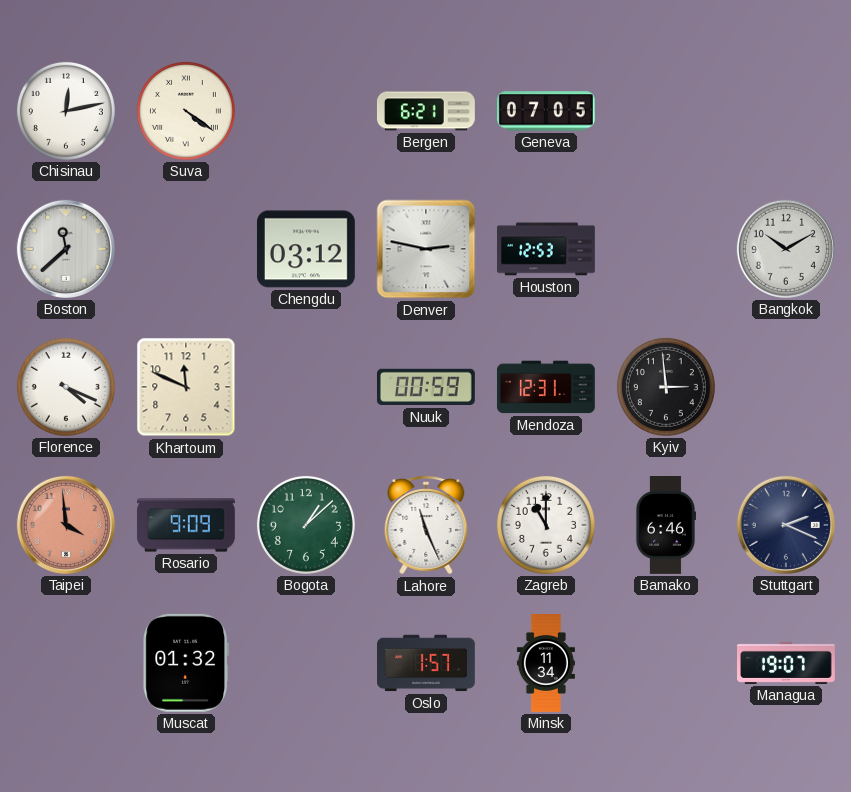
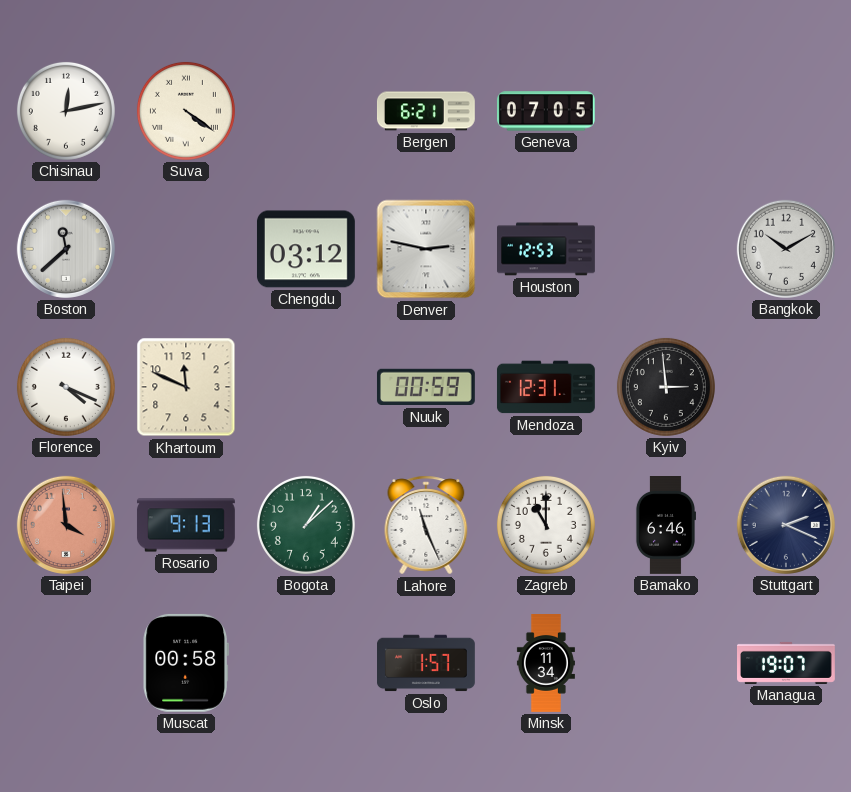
Rosario: 9:09 -> 9:13
Muscat: 01:32 -> 00:58
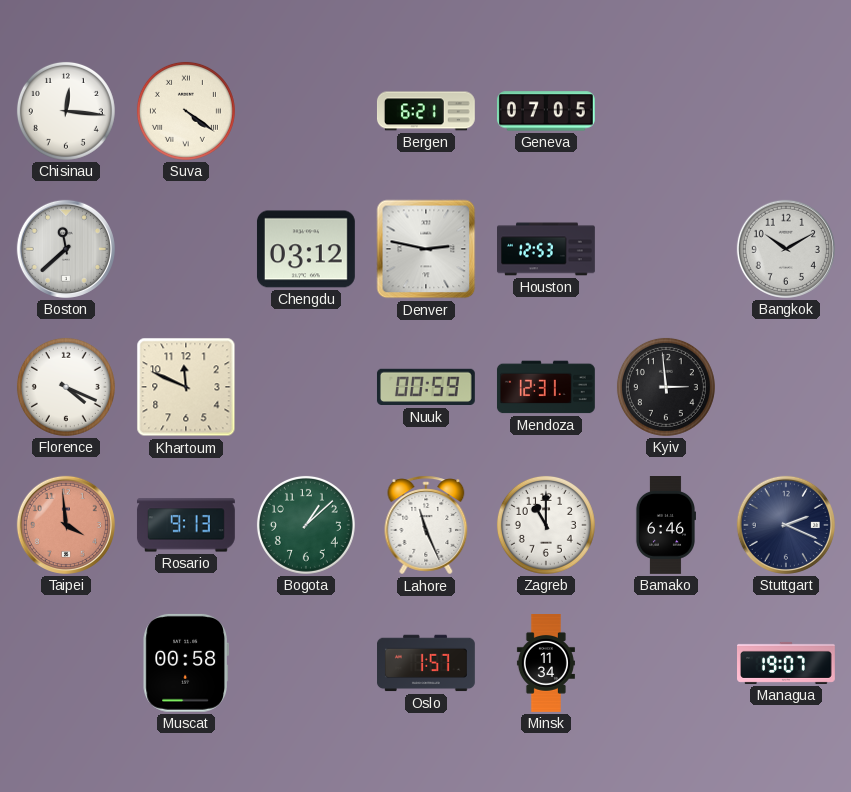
Chisinau: 12:13 -> 12:16
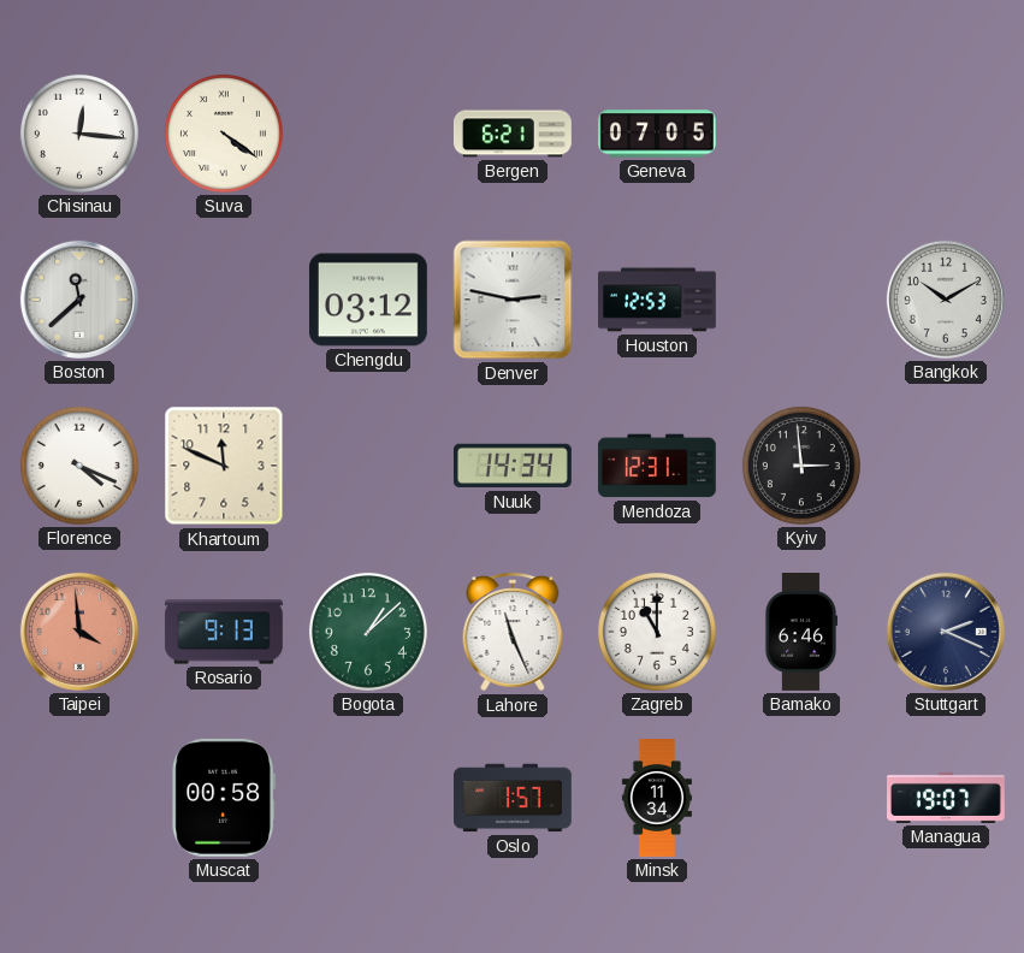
Nuuk: 00:59 -> 14:34
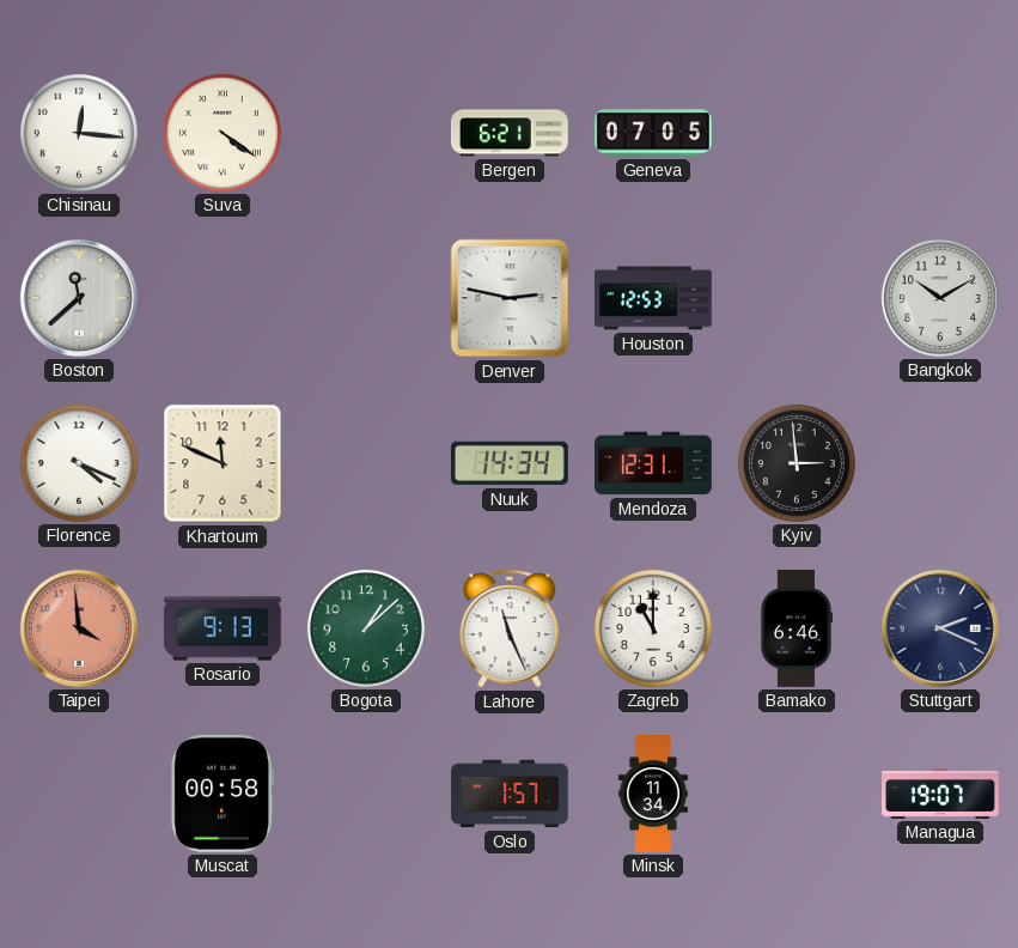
Chengdu: 03:12 -> none
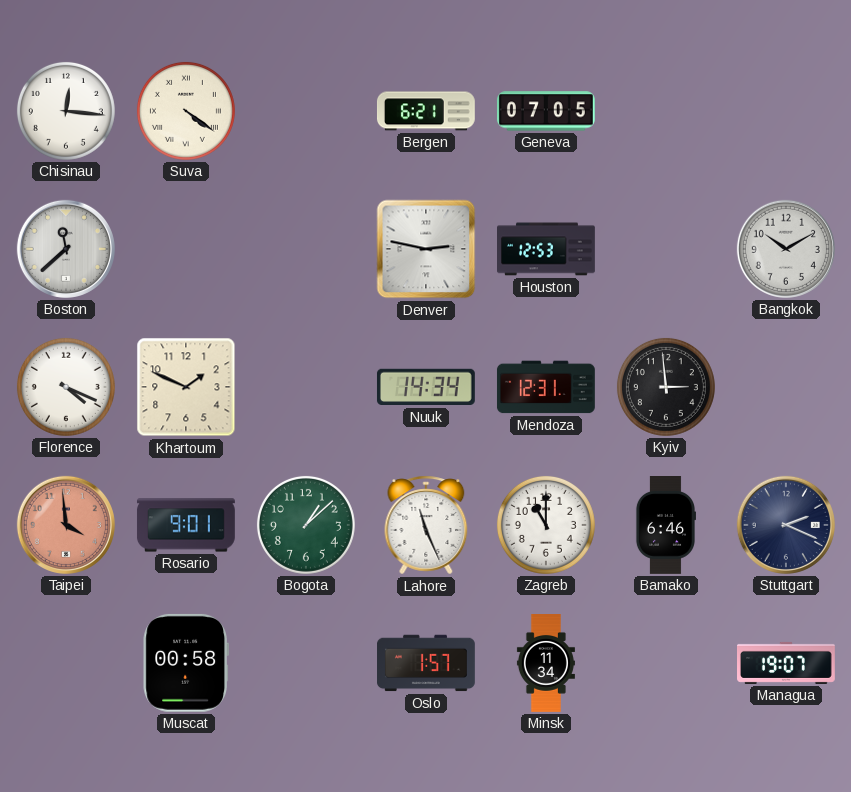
Khartoum: 11:49 -> 1:49
Rosario: 9:13 -> 9:01
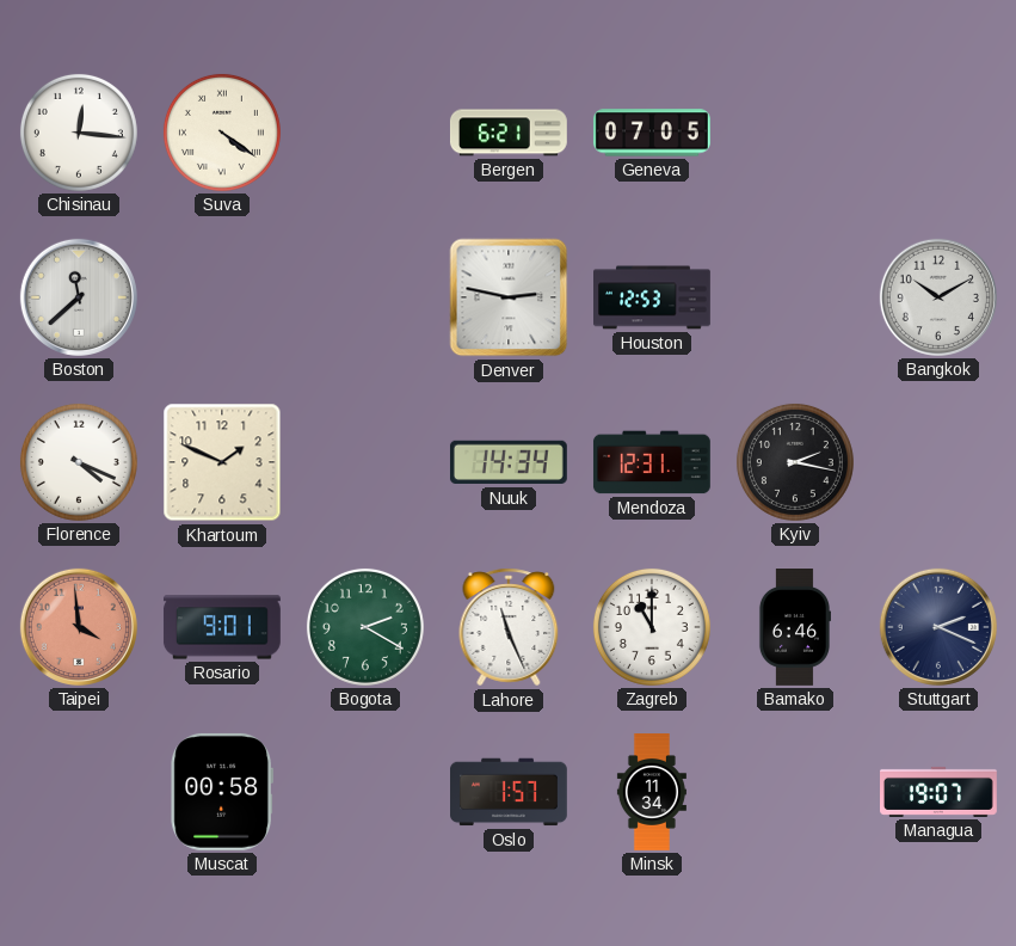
Kyiv: 2:59 -> 2:17
Bogota: 1:08 -> 2:20
